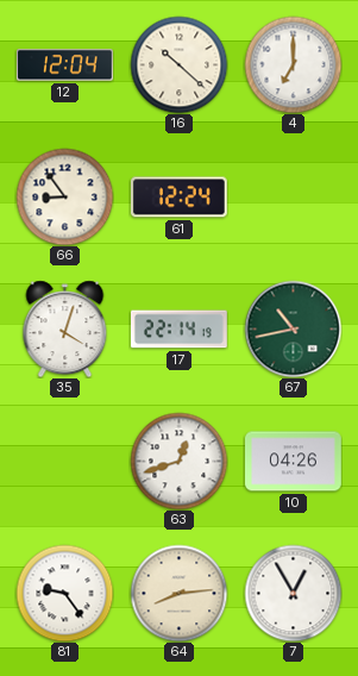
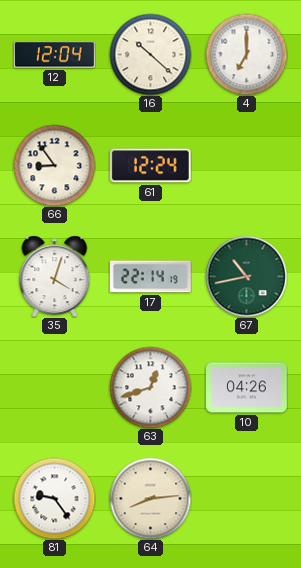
7: 12:55 -> none
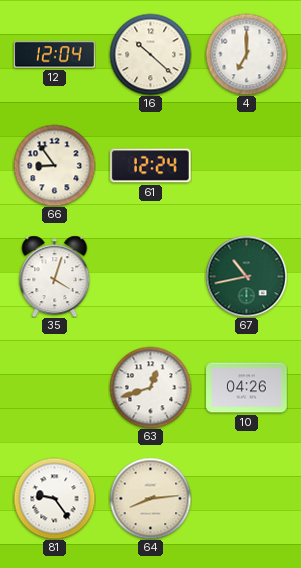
17: 22:14 -> none
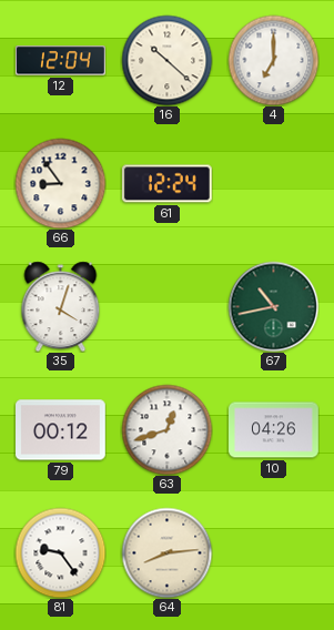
79: none -> 00:12
